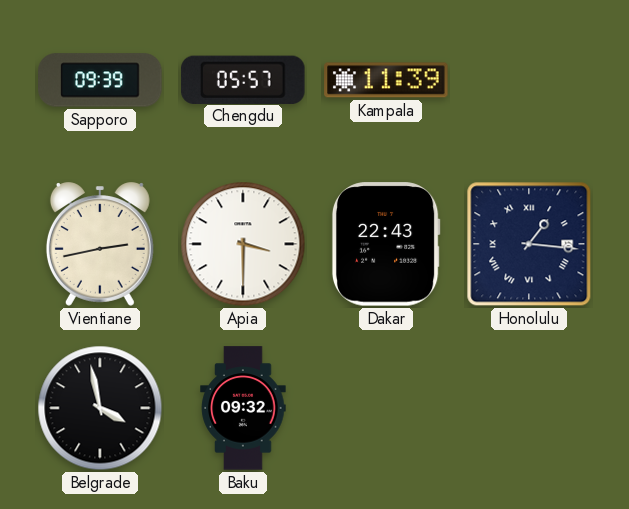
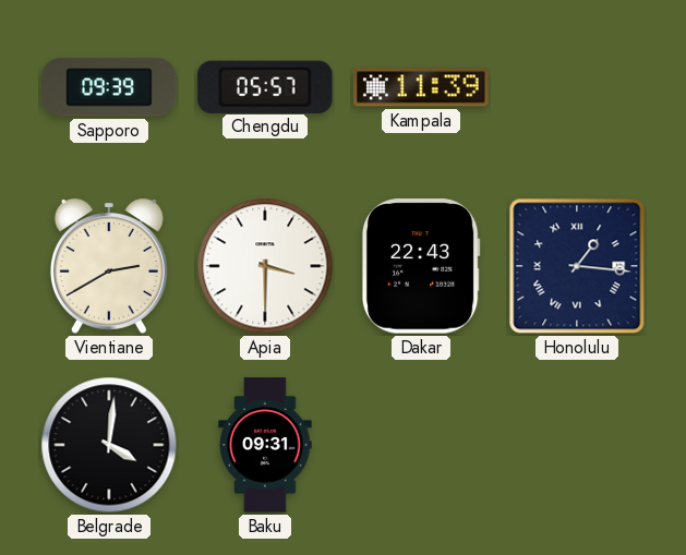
Vientiane: 2:43 -> 2:40
Belgrade: 3:58 -> 4:01
Baku: 09:32 -> 09:31
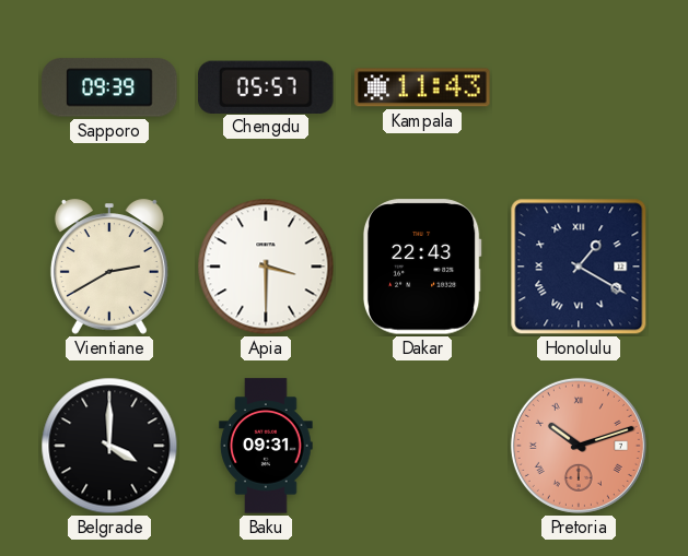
Kampala: 11:39 -> 11:43
Honolulu: 1:16 -> 1:20
Belgrade: 4:01 -> 4:00
Pretoria: none -> 10:12
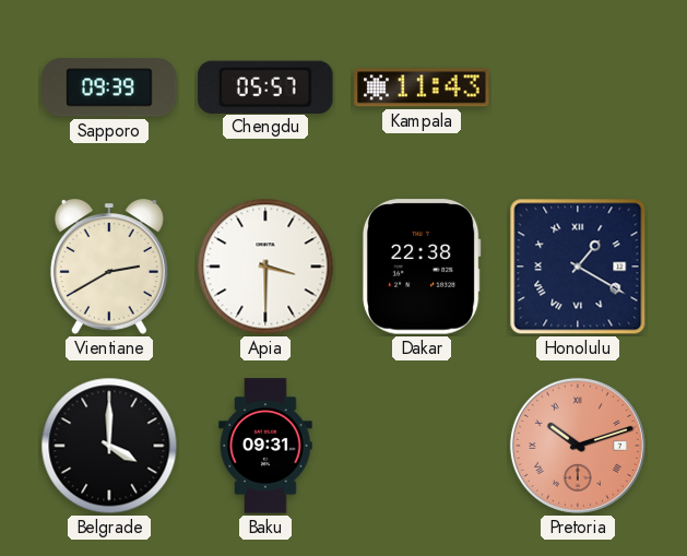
Dakar: 22:43 -> 22:38
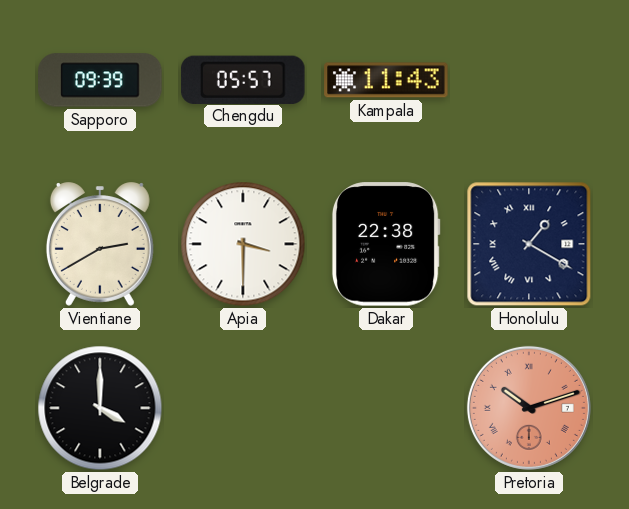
Baku: 09:31 -> none
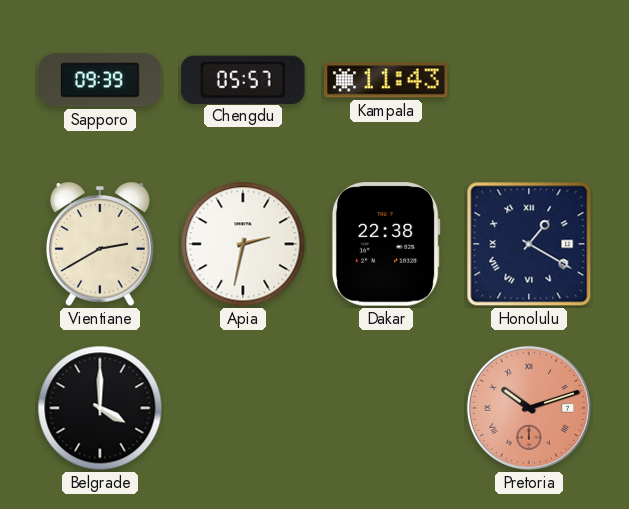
Apia: 3:30 -> 2:32
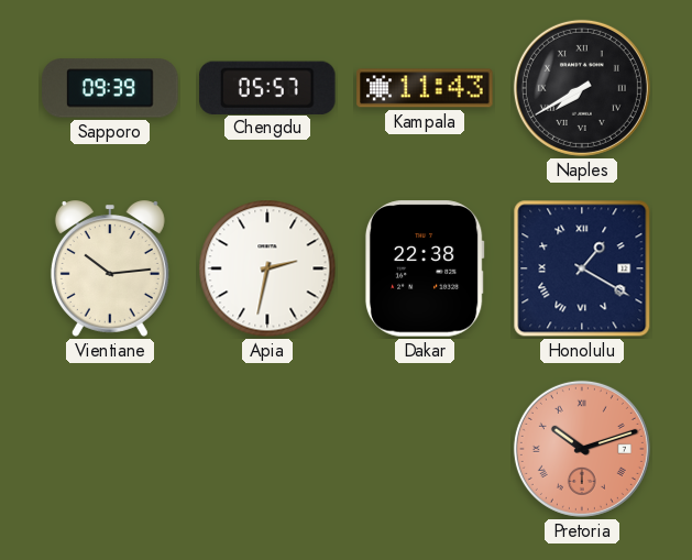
Naples: none -> 7:40
Vientiane: 2:40 -> 10:14
Belgrade: 4:00 -> none
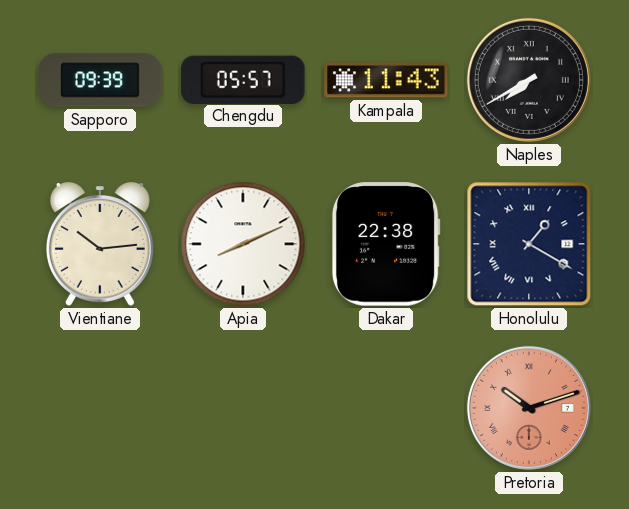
Apia: 2:32 -> 8:11
